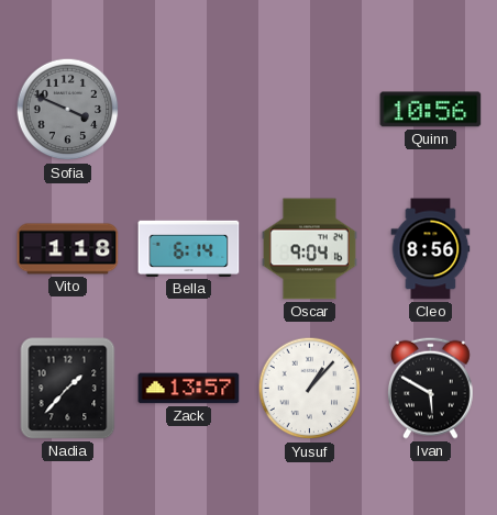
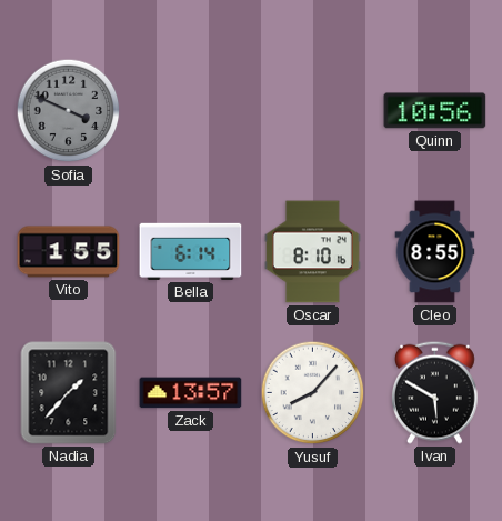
Vito: 1:18 -> 1:55
Oscar: 9:04 -> 8:10
Cleo: 8:56 -> 8:55
Yusuf: 1:07 -> 8:07
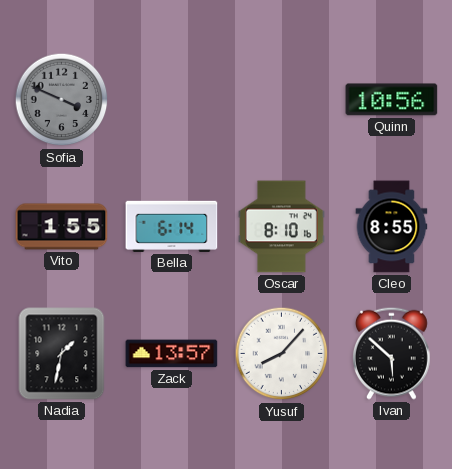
Nadia: 1:37 -> 1:32
Ivan: 5:50 -> 5:52
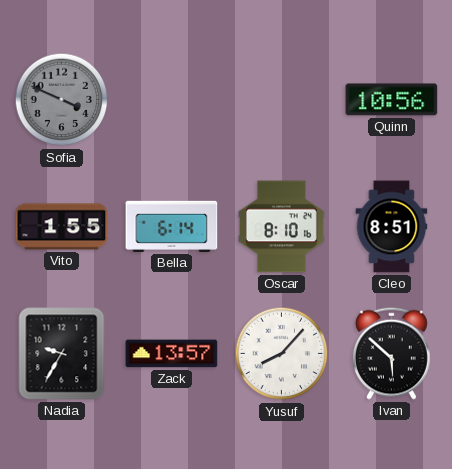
Cleo: 8:55 -> 8:51
Nadia: 1:32 -> 9:35
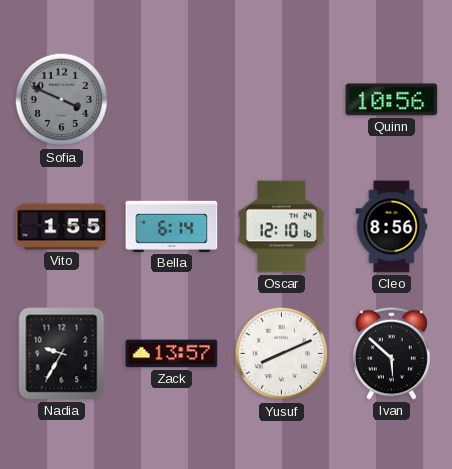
Oscar: 8:10 -> 12:10
Cleo: 8:51 -> 8:56
Yusuf: 8:07 -> 8:11
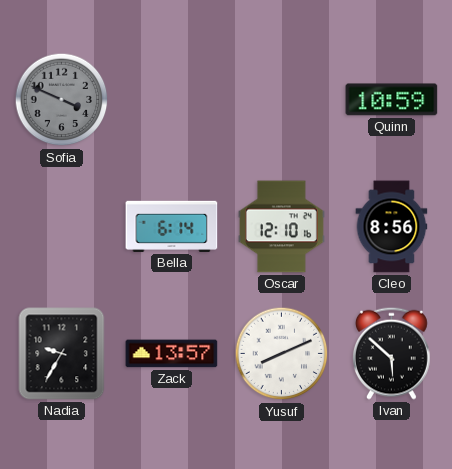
Quinn: 10:56 -> 10:59
Vito: 1:55 -> none
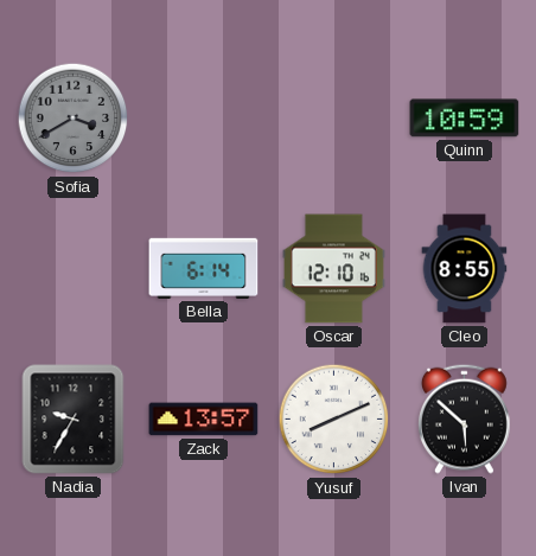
Sofia: 3:49 -> 3:40
Cleo: 8:56 -> 8:55
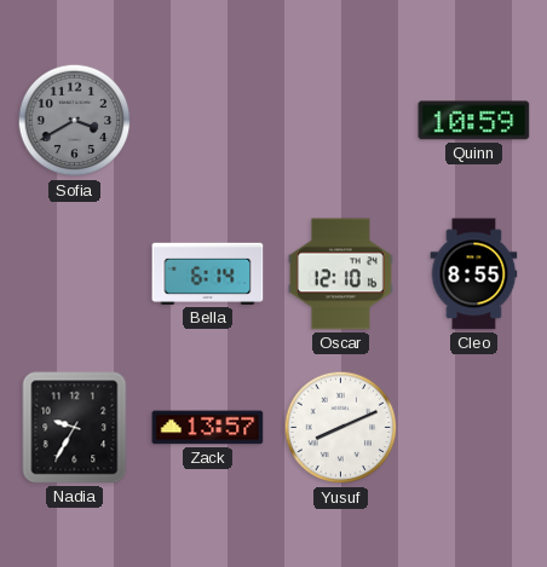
Ivan: 5:52 -> none
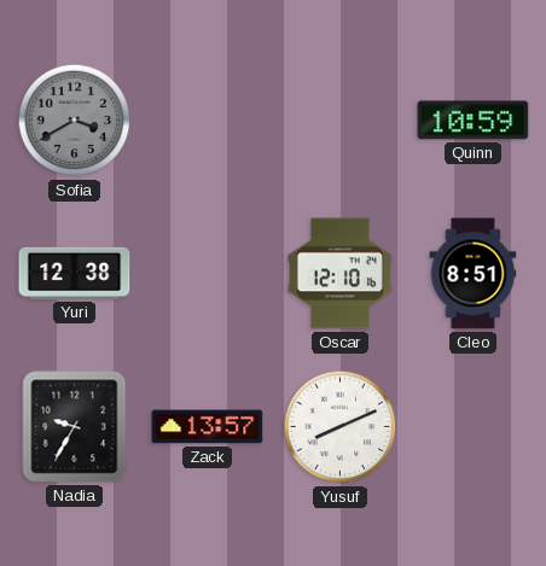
Yuri: none -> 12:38
Bella: 6:14 -> none
Cleo: 8:55 -> 8:51
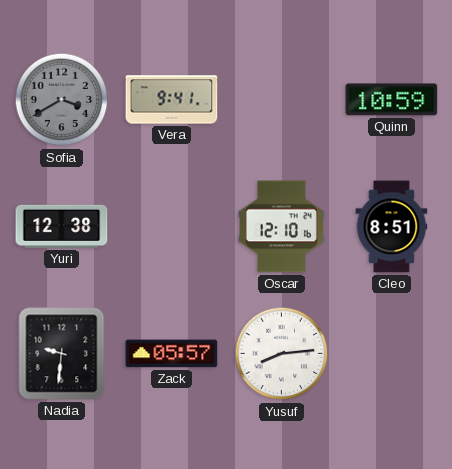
Vera: none -> 9:41
Nadia: 9:35 -> 9:31
Zack: 13:57 -> 05:57
Yusuf: 8:11 -> 8:14
